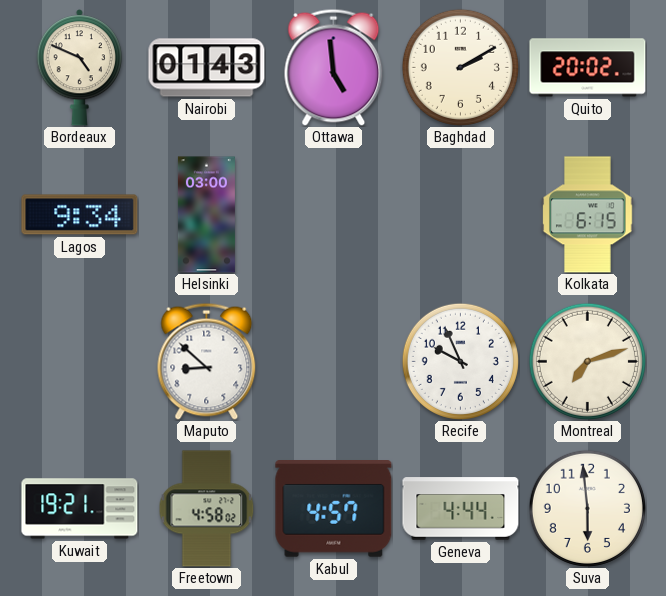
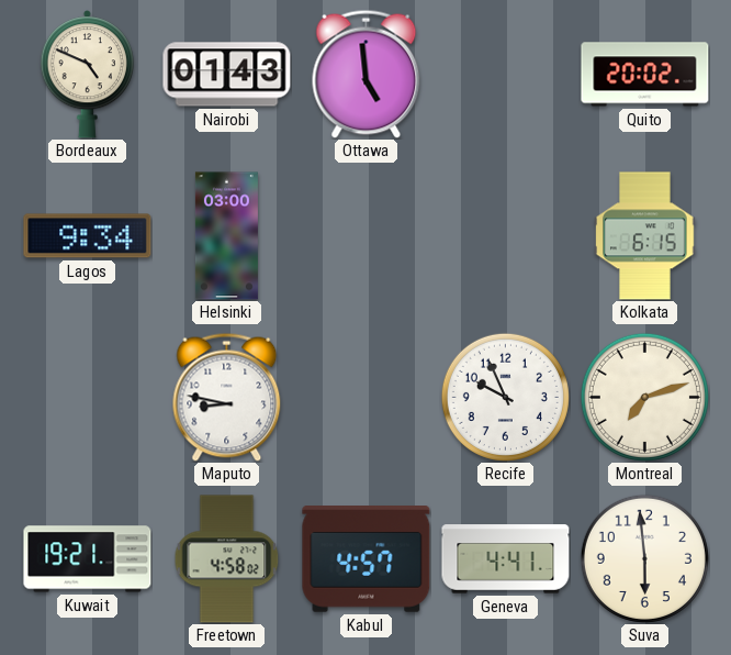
Baghdad: 2:10 -> none
Maputo: 8:52 -> 8:47
Geneva: 4:44 -> 4:41
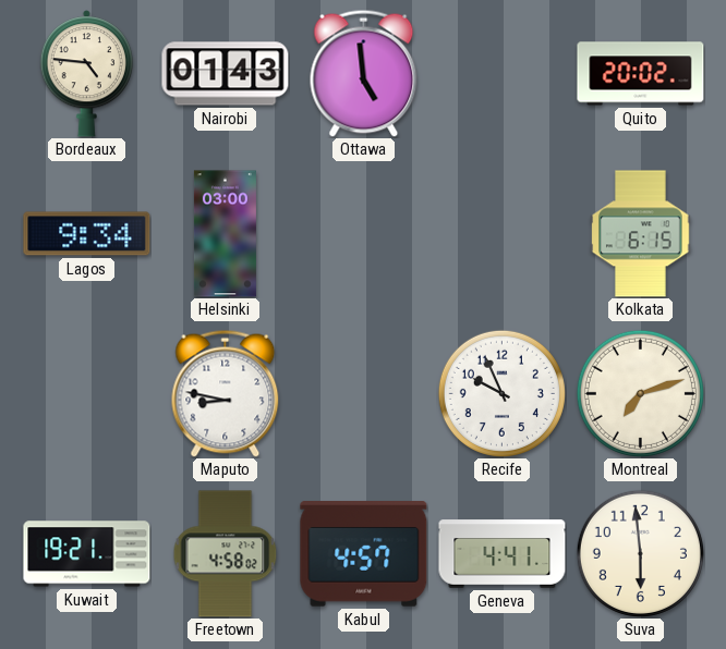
Bordeaux: 4:49 -> 4:46
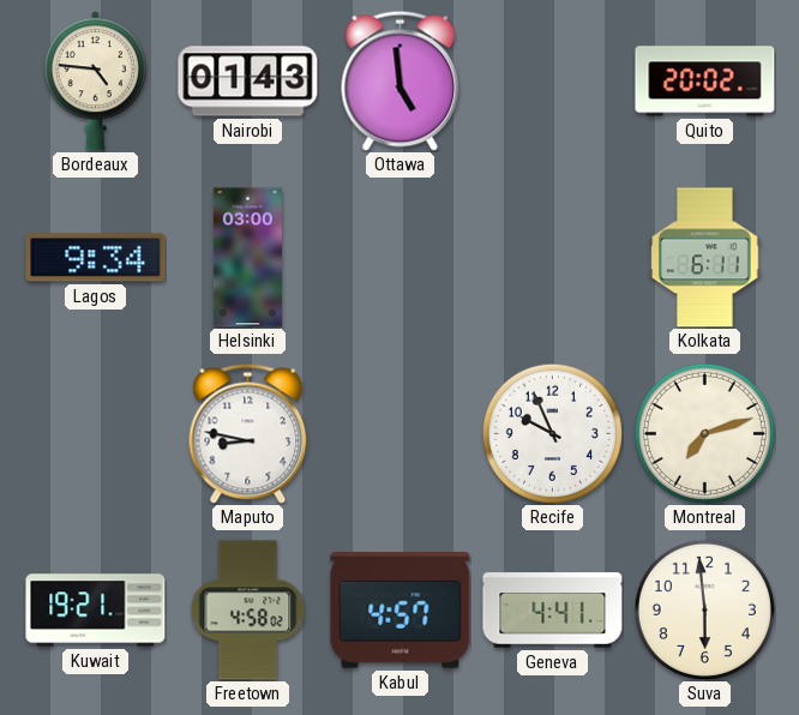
Kolkata: 6:15 -> 6:11
